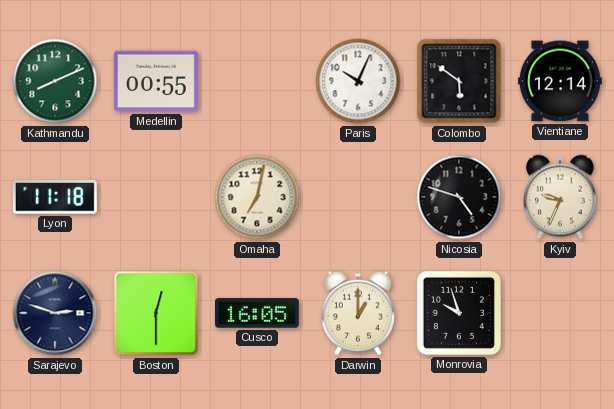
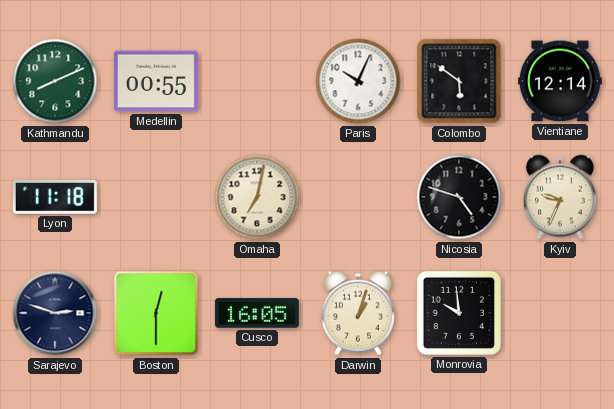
Darwin: 1:00 -> 1:03
Monrovia: 9:57 -> 9:59
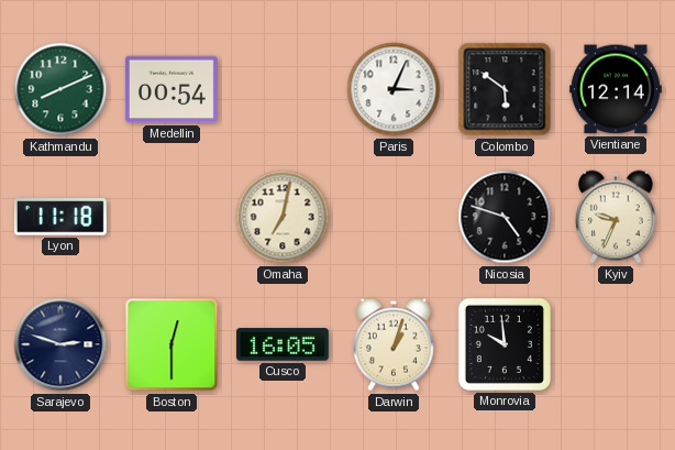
Medellin: 00:55 -> 00:54
Paris: 10:04 -> 3:04
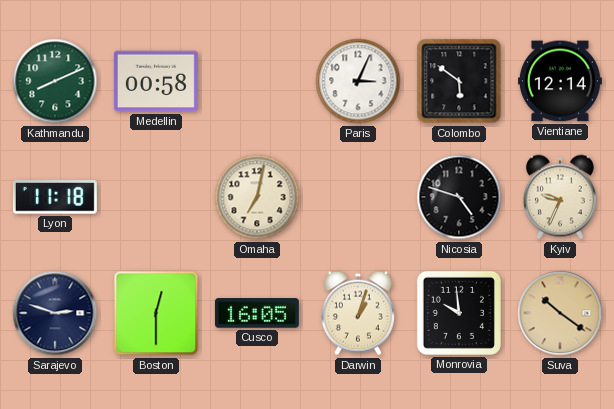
Medellin: 00:54 -> 00:58
Suva: none -> 10:21
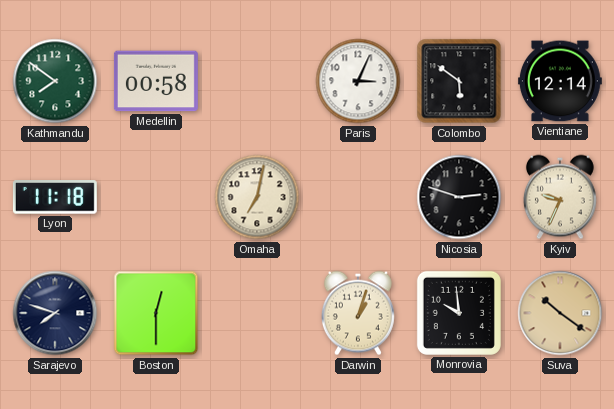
Kathmandu: 8:11 -> 7:51
Nicosia: 4:48 -> 2:48
Sarajevo: 2:48 -> 7:48
Cusco: 16:05 -> none
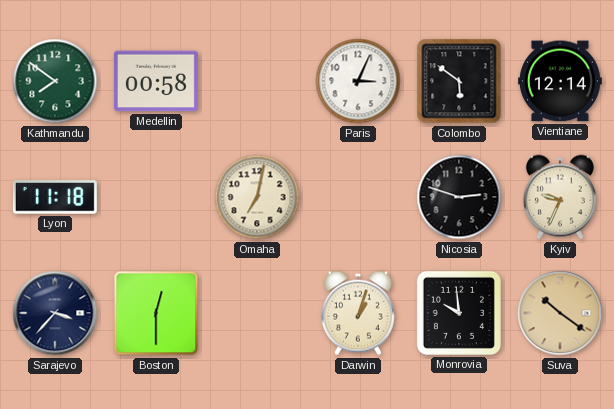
Sarajevo: 7:48 -> 3:37
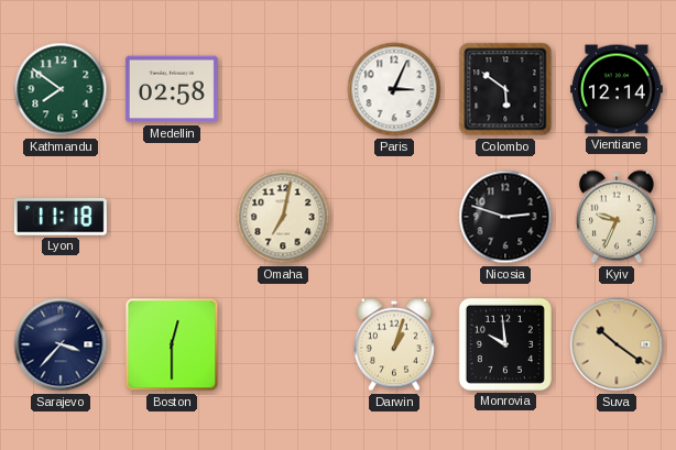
Medellin: 00:58 -> 02:58
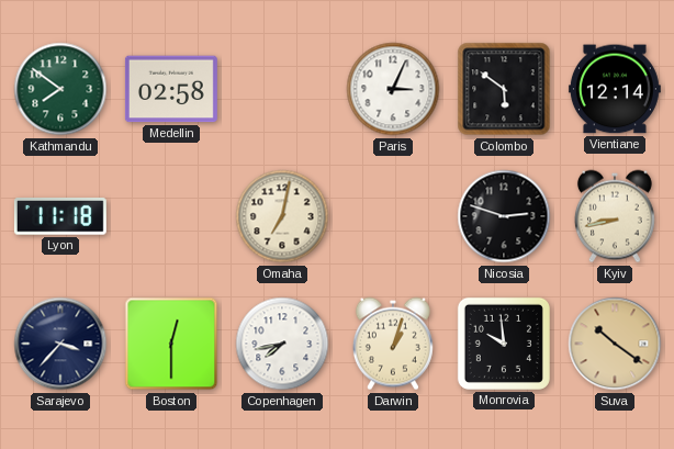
Kyiv: 9:34 -> 8:43
Copenhagen: none -> 7:43
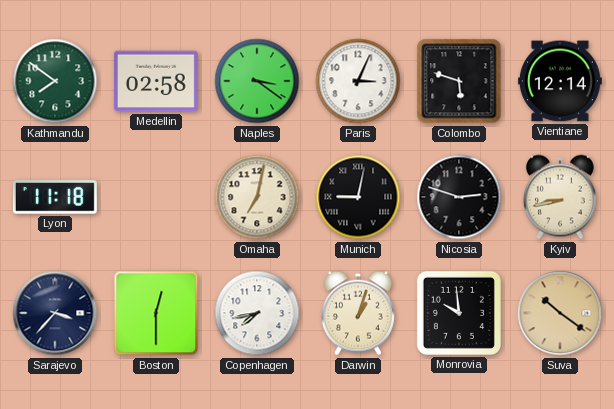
Naples: none -> 3:21
Colombo: 5:51 -> 5:48
Munich: none -> 9:02
